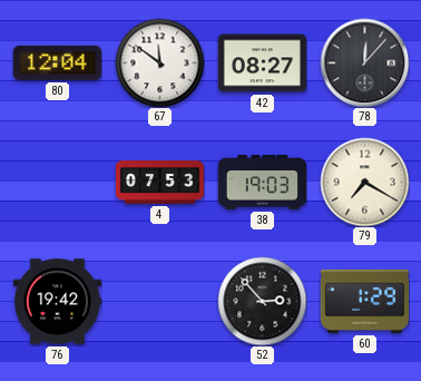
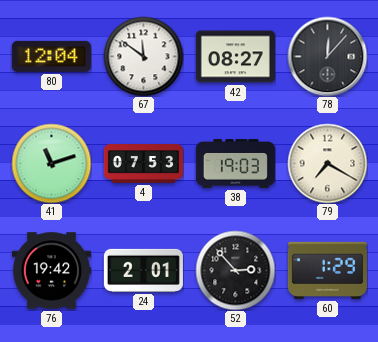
41: none -> 11:12
24: none -> 2:01
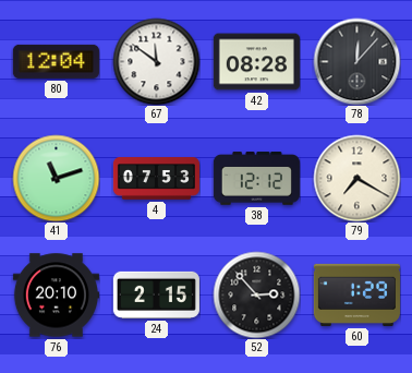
42: 08:27 -> 08:28
38: 19:03 -> 12:12
76: 19:42 -> 20:10
24: 2:01 -> 2:15
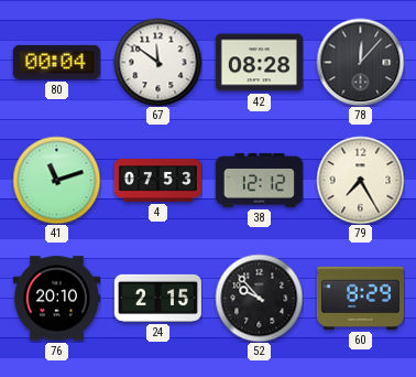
80: 12:04 -> 00:04
79: 7:20 -> 7:25
52: 2:53 -> 9:53
60: 1:29 -> 8:29
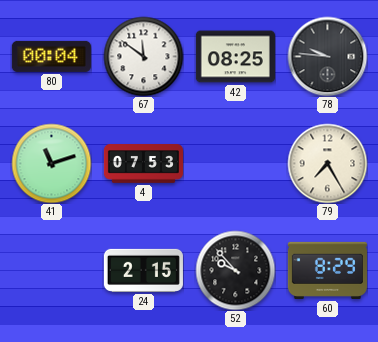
42: 08:28 -> 08:25
78: 12:07 -> 9:46
38: 12:12 -> none
76: 20:10 -> none
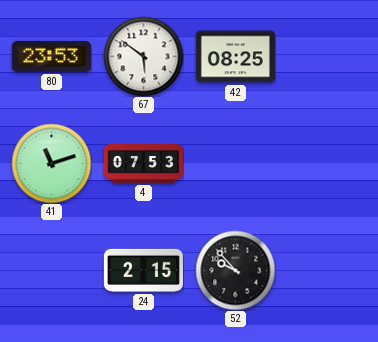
80: 00:04 -> 23:53
67: 11:51 -> 5:51
78: 9:46 -> none
79: 7:25 -> none
60: 8:29 -> none
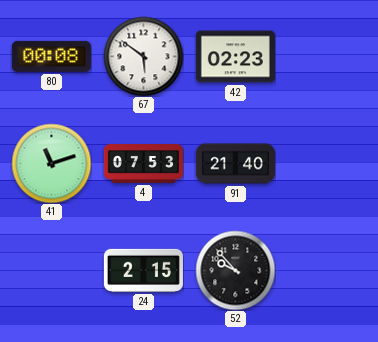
80: 23:53 -> 00:08
42: 08:25 -> 02:23
91: none -> 21:40
